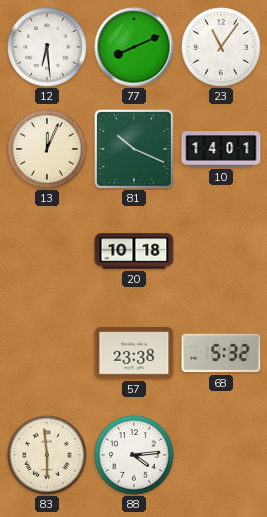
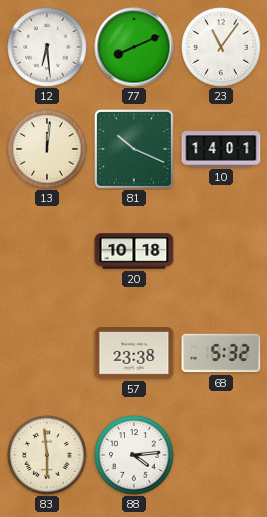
13: 12:04 -> 12:01
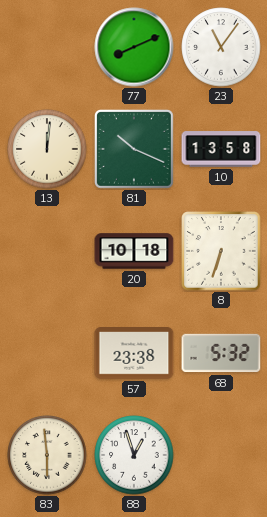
12: 6:29 -> none
10: 14:01 -> 13:58
8: none -> 6:33
88: 4:14 -> 12:57
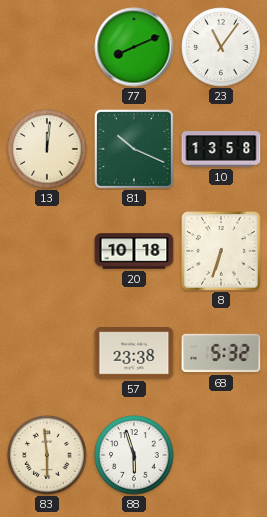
88: 12:57 -> 5:57
